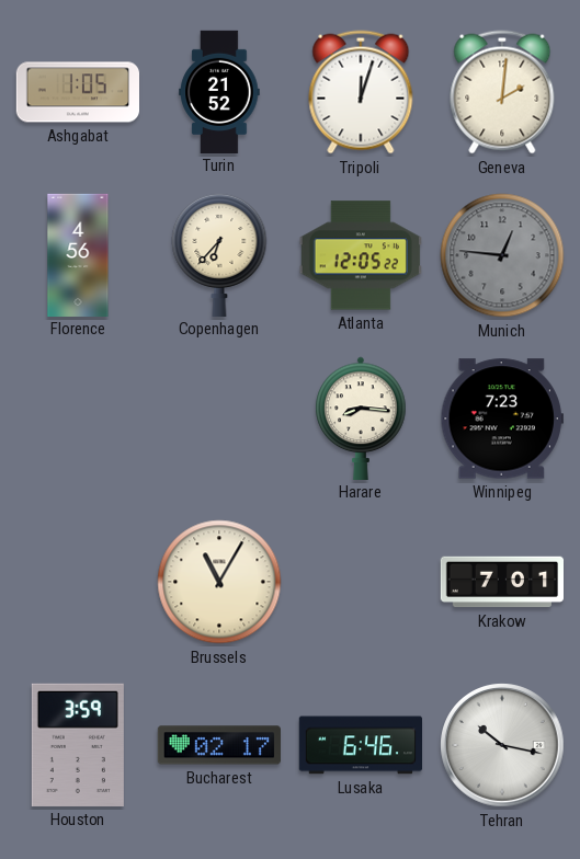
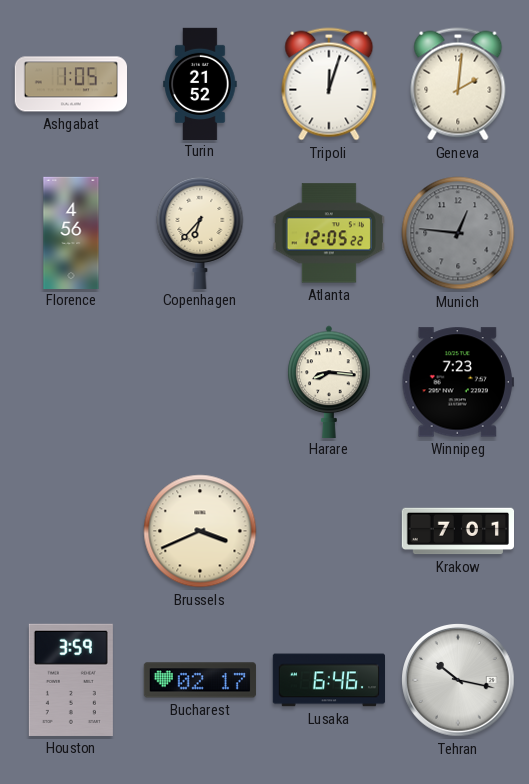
Brussels: 11:05 -> 3:41
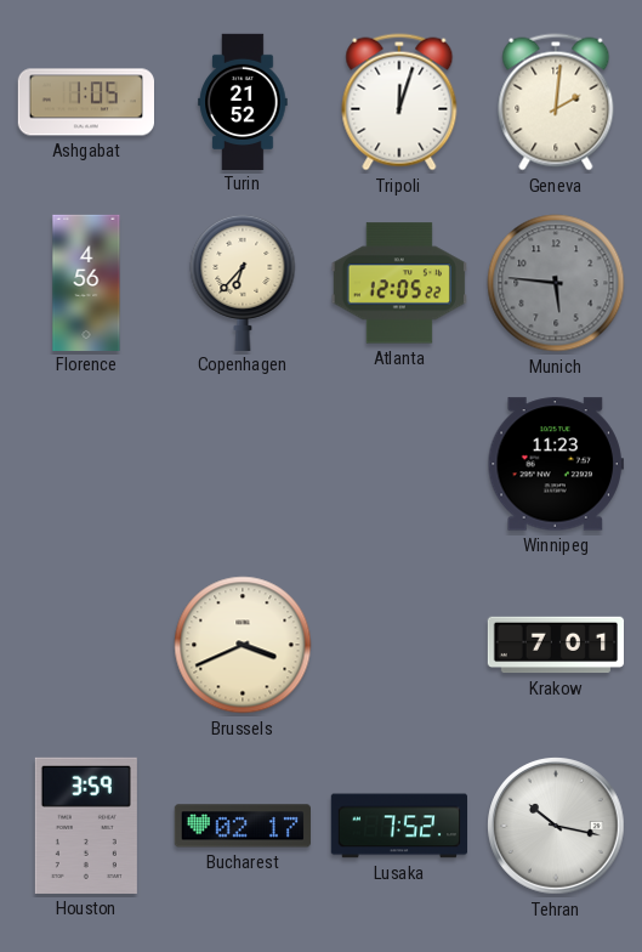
Munich: 12:46 -> 5:46
Harare: 8:16 -> none
Winnipeg: 7:23 -> 11:23
Lusaka: 6:46 -> 7:52
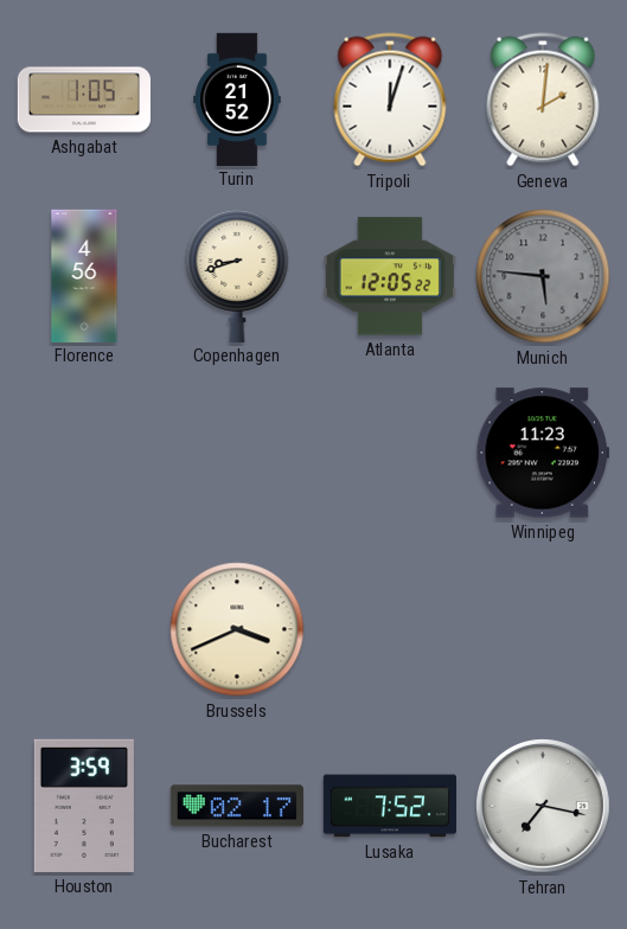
Copenhagen: 6:37 -> 8:42
Krakow: 7:01 -> none
Tehran: 10:17 -> 7:17
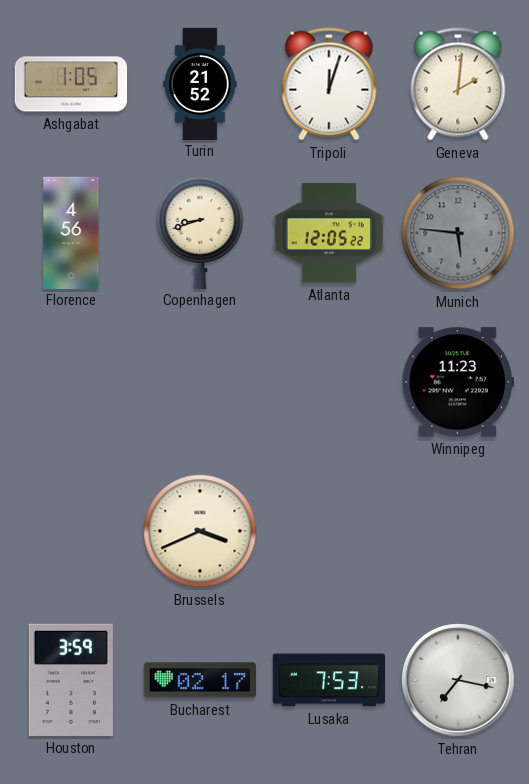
Lusaka: 7:52 -> 7:53
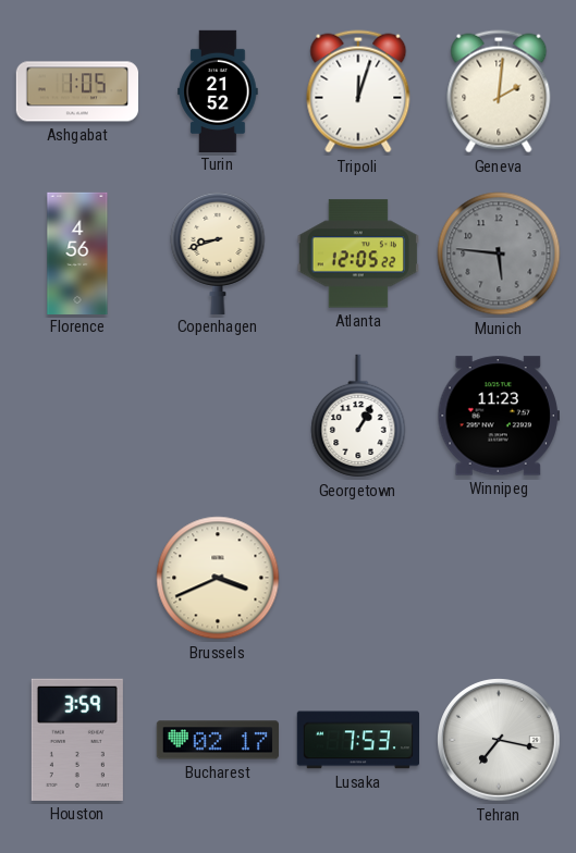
Georgetown: none -> 1:05
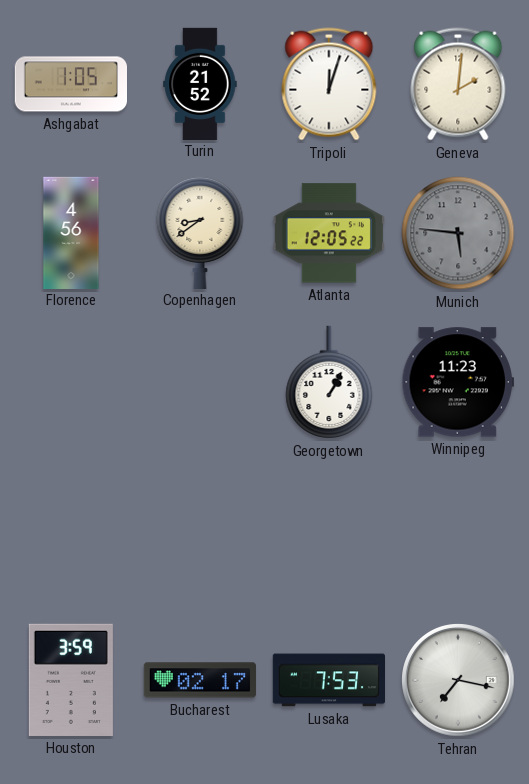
Copenhagen: 8:42 -> 8:39
Brussels: 3:41 -> none
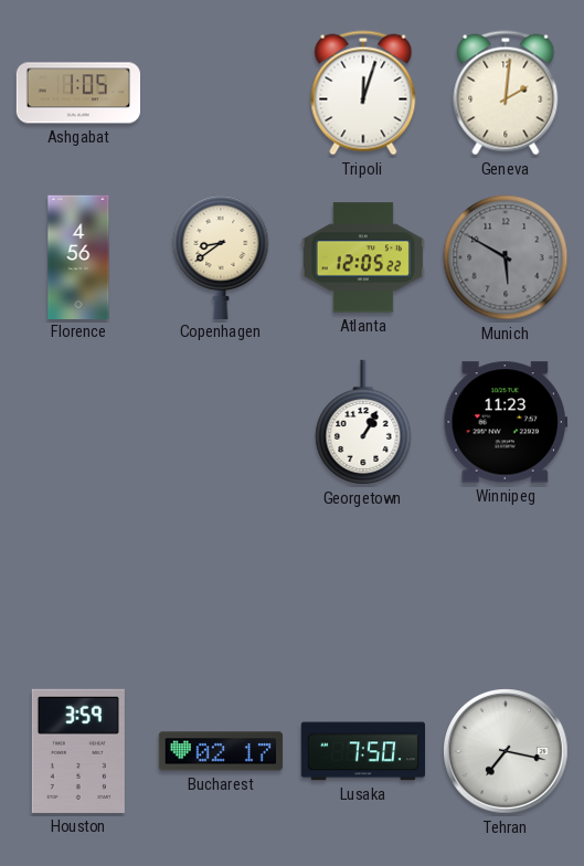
Turin: 21:52 -> none
Munich: 5:46 -> 5:50
Lusaka: 7:53 -> 7:50
